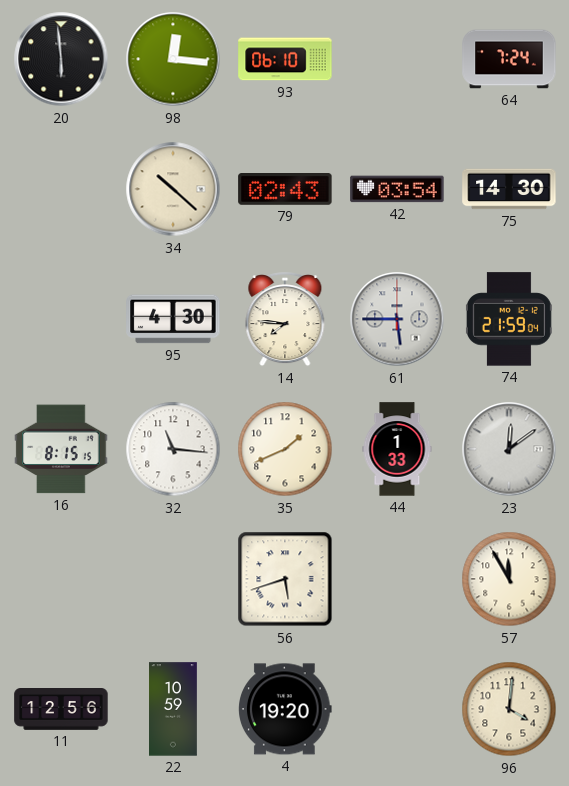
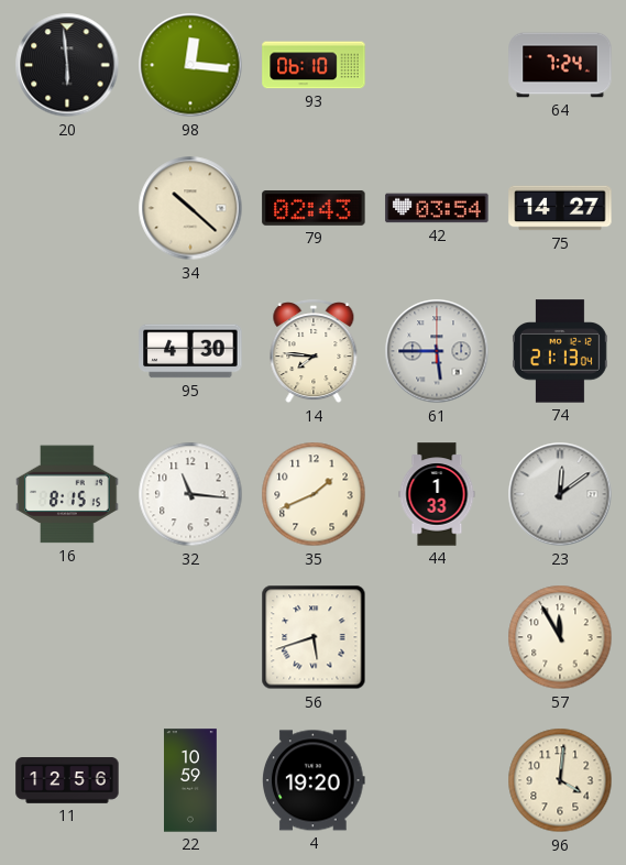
75: 14:30 -> 14:27
74: 21:59 -> 21:13
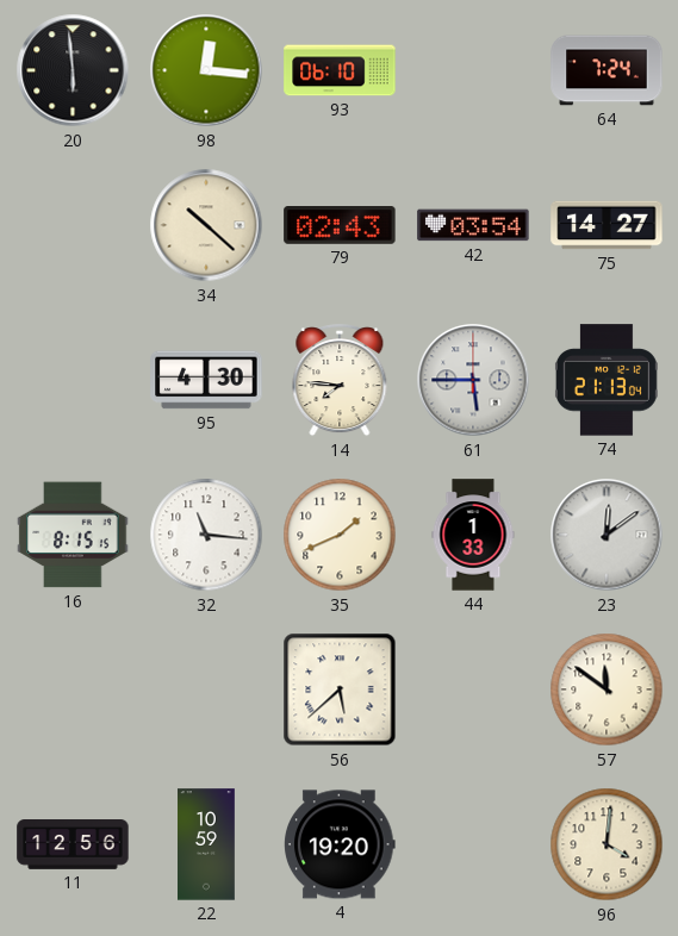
56: 5:42 -> 5:38
57: 11:55 -> 11:51
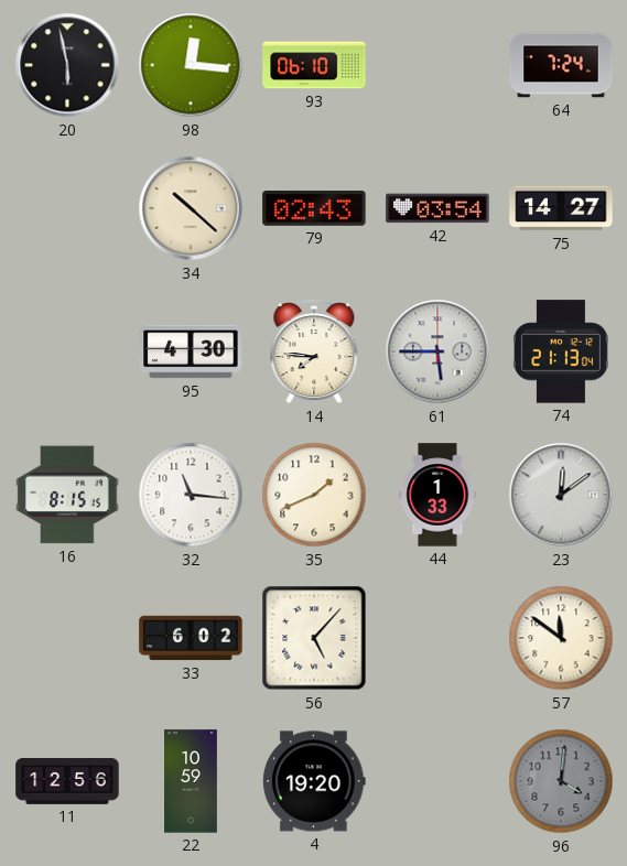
20: 5:59 -> 5:58
33: none -> 6:02
56: 5:38 -> 5:07
96 dial: cream -> grey
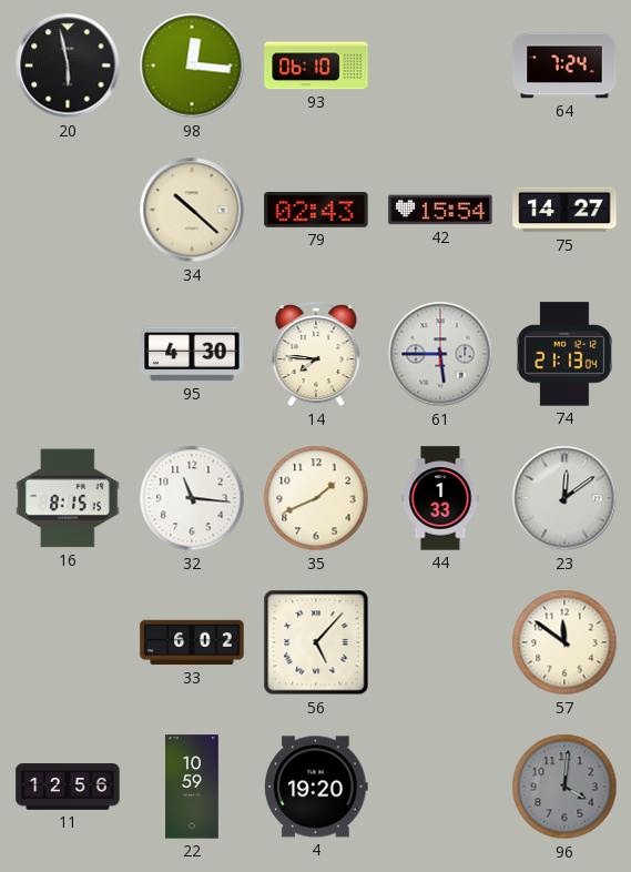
42: 03:54 -> 15:54
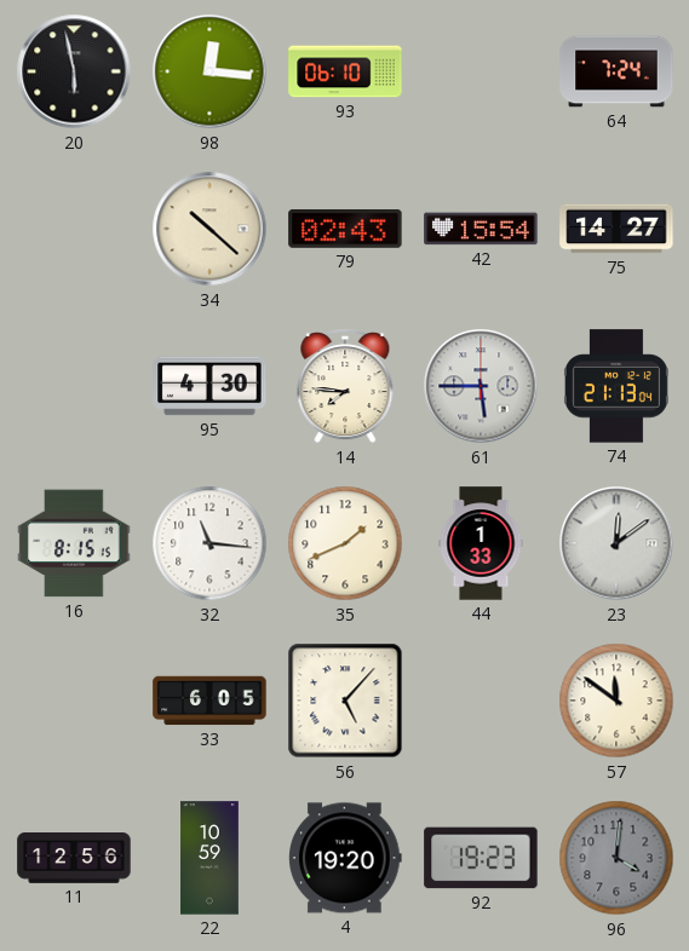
33: 6:02 -> 6:05
92: none -> 19:23
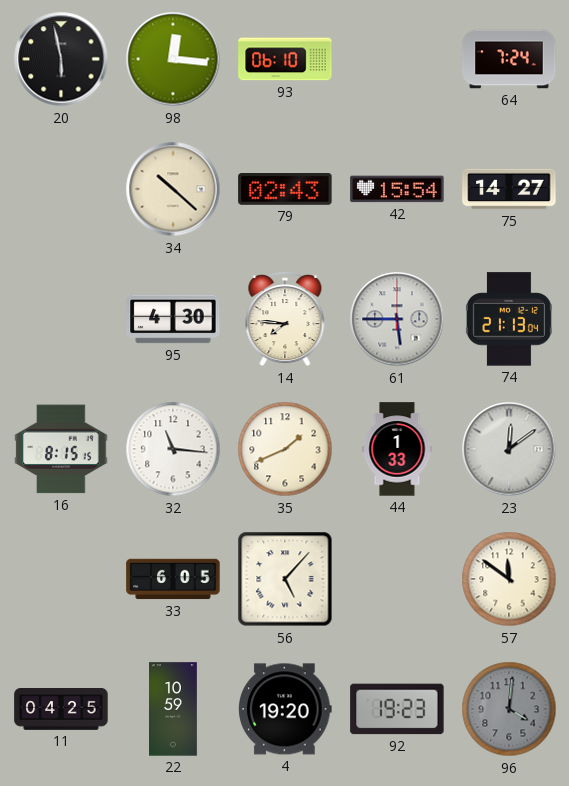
11: 12:56 -> 04:25
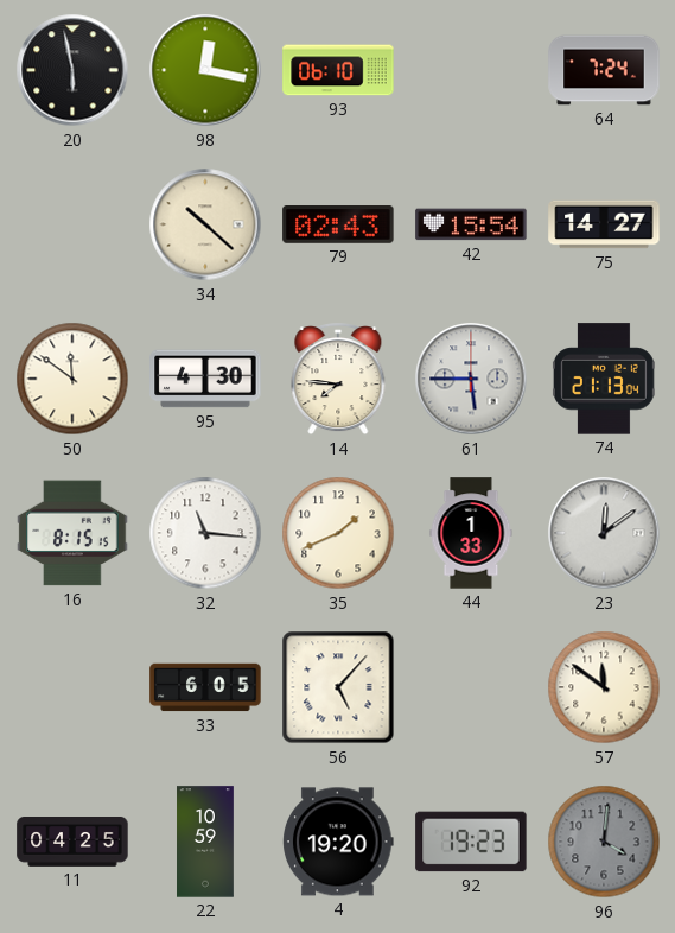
98: 12:16 -> 12:17
50: none -> 11:51
